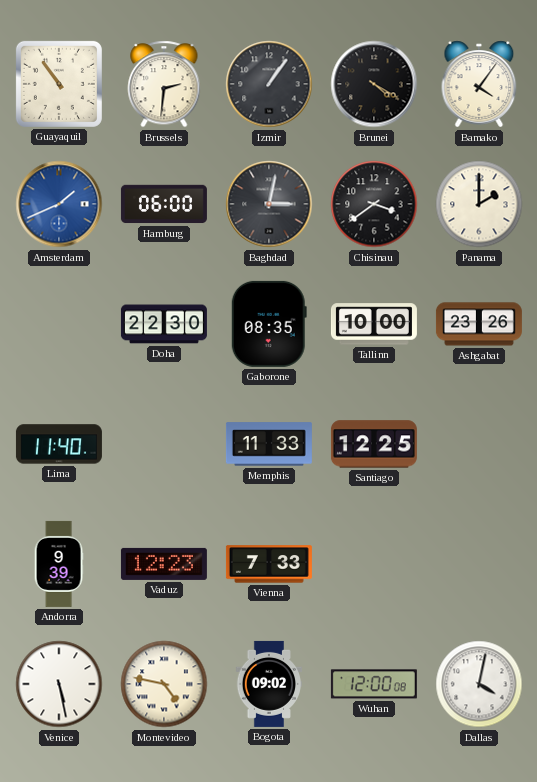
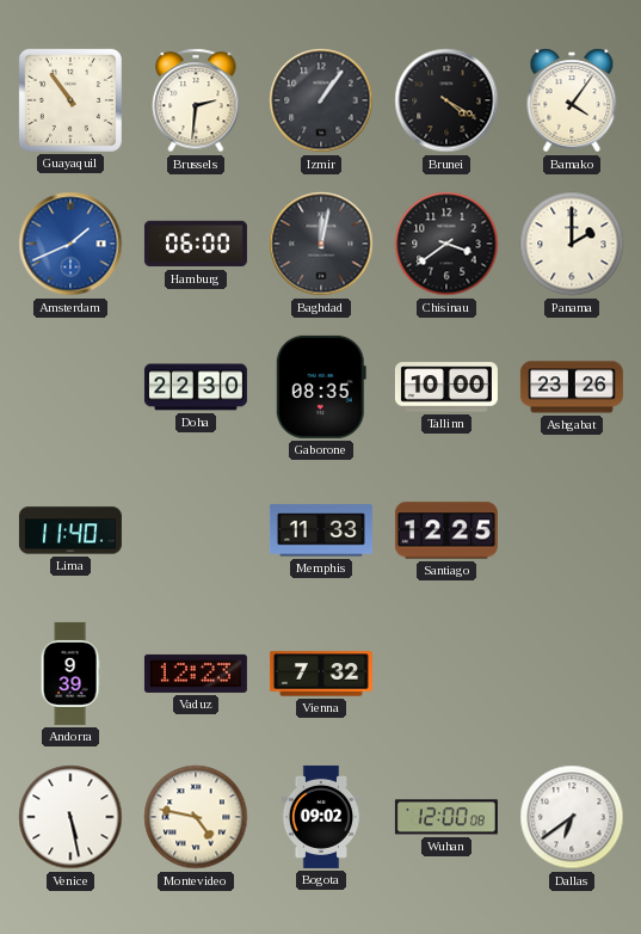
Baghdad: 3:02 -> 12:02
Vienna: 7:33 -> 7:32
Dallas: 4:02 -> 6:39
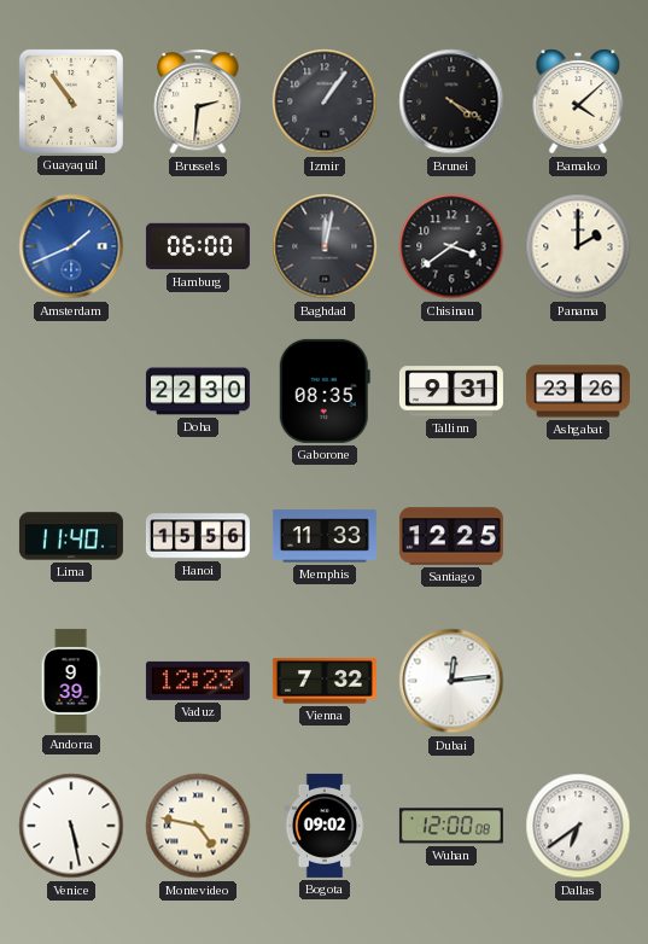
Bamako: 4:06 -> 4:08
Tallinn: 10:00 -> 9:31
Hanoi: none -> 15:56
Dubai: none -> 12:14
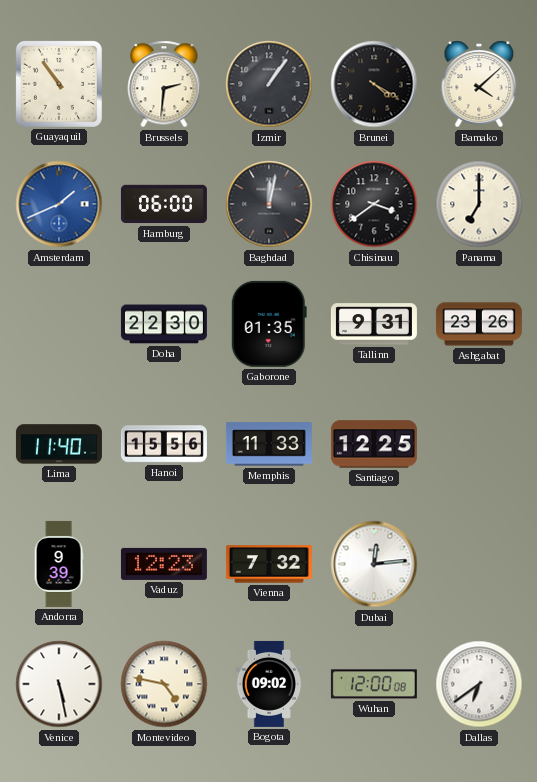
Panama: 2:00 -> 7:00
Gaborone: 08:35 -> 01:35
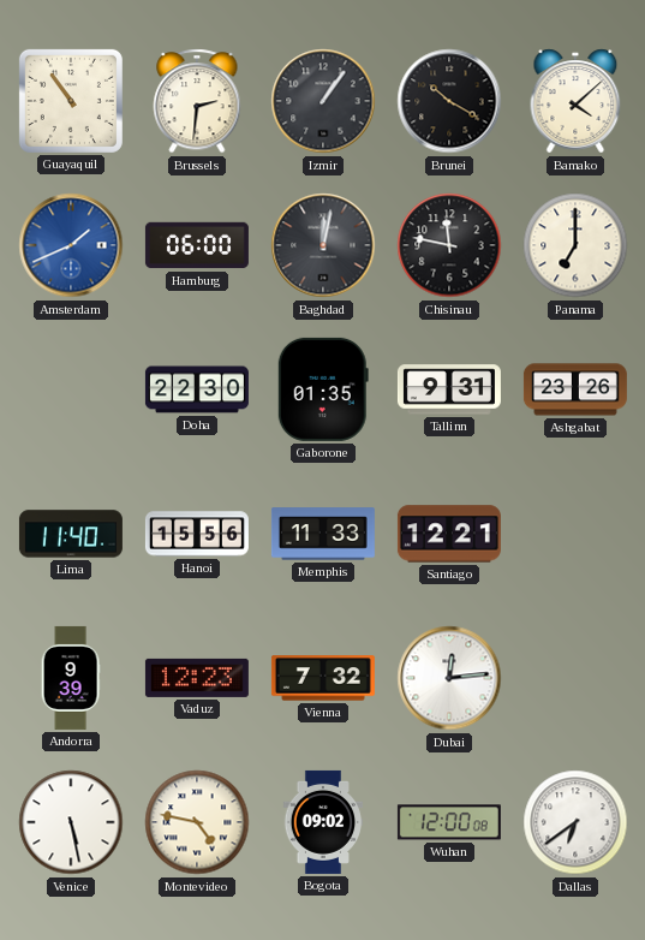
Brunei: 4:20 -> 10:20
Chisinau: 3:39 -> 11:47
Santiago: 12:25 -> 12:21
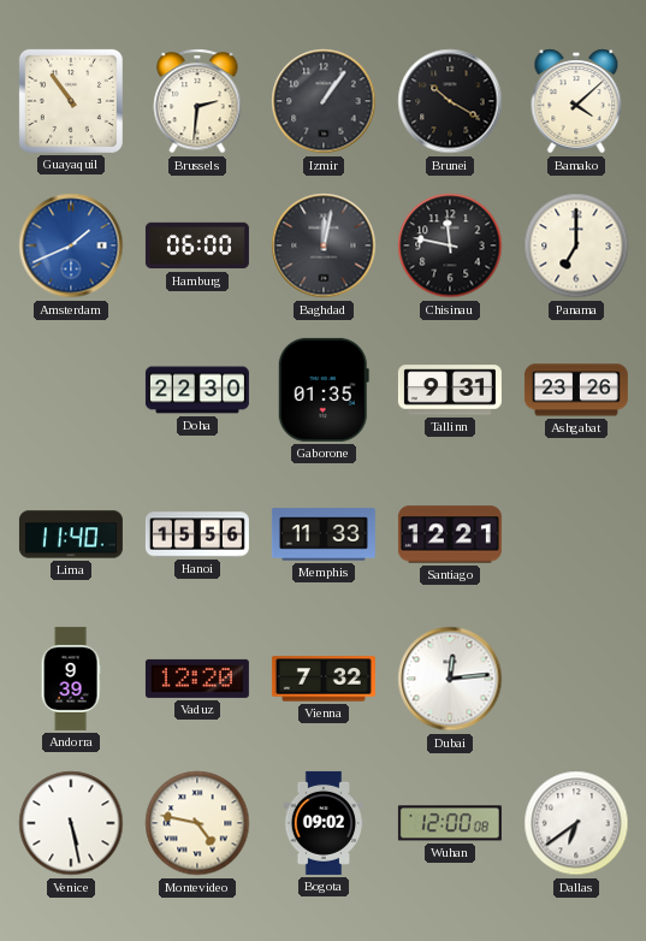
Vaduz: 12:23 -> 12:20
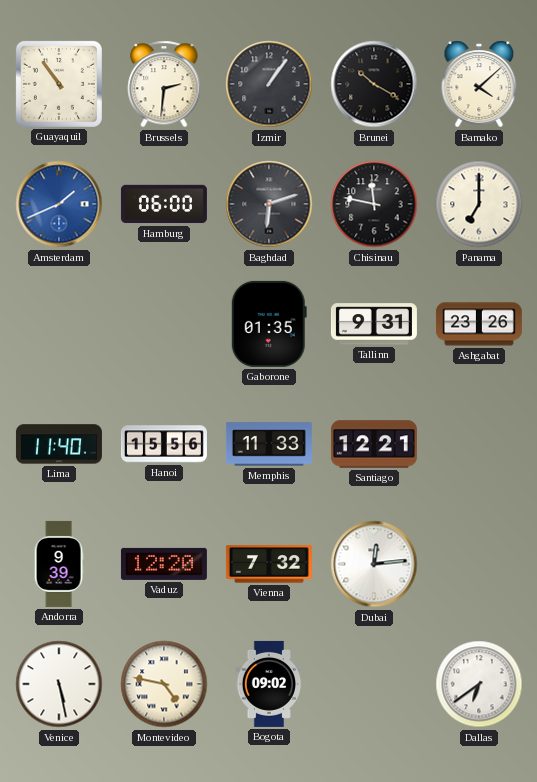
Baghdad: 12:02 -> 6:12
Doha: 22:30 -> none
Wuhan: 12:00 -> none
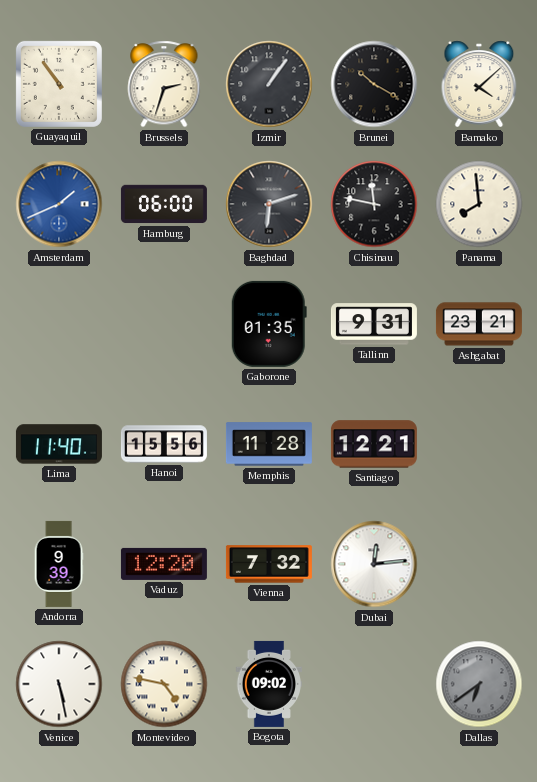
Brussels: 2:31 -> 2:33
Panama: 7:00 -> 7:59
Ashgabat: 23:26 -> 23:21
Memphis: 11:33 -> 11:28
Dallas dial: white -> grey
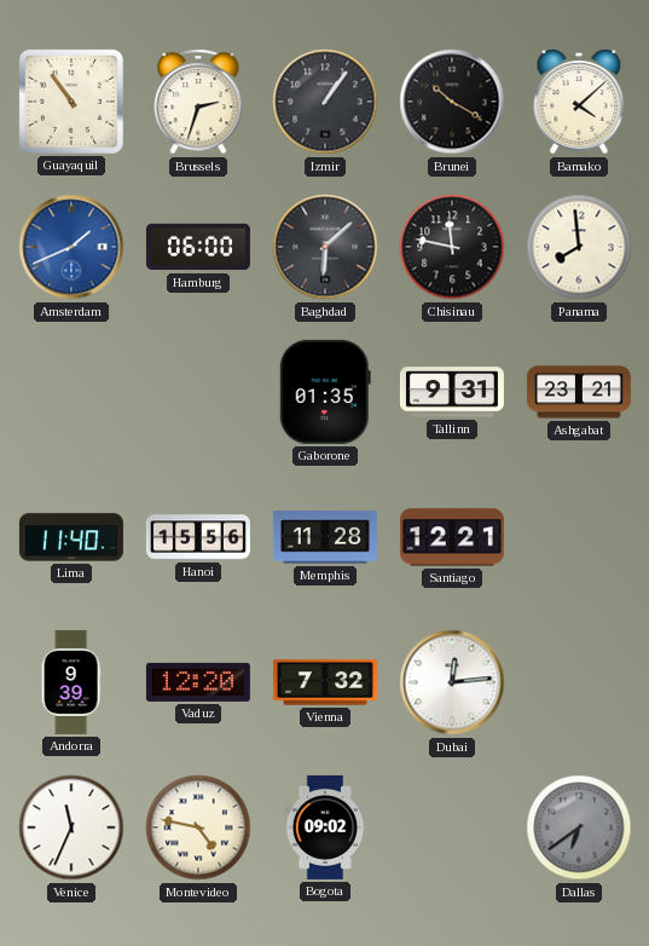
Baghdad: 6:12 -> 6:08
Venice: 5:28 -> 11:34
